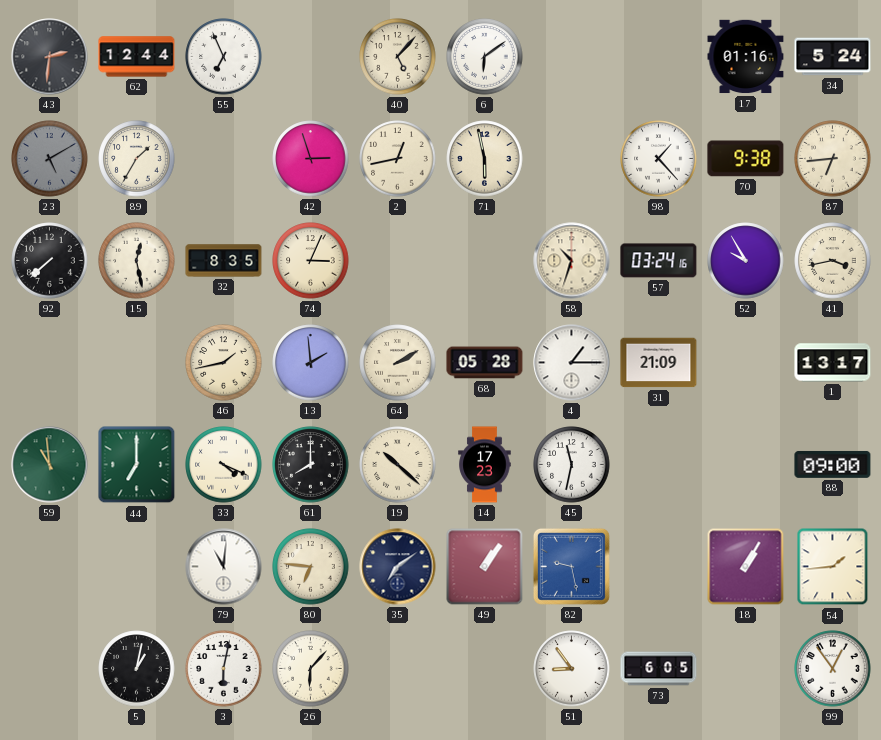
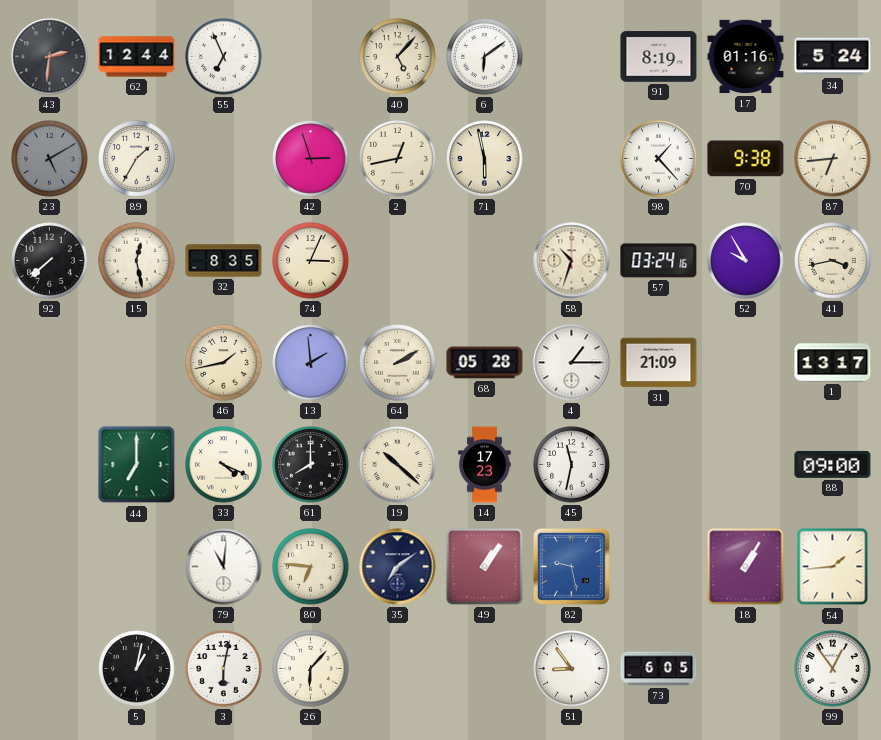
91: none -> 8:19
59: 10:59 -> none
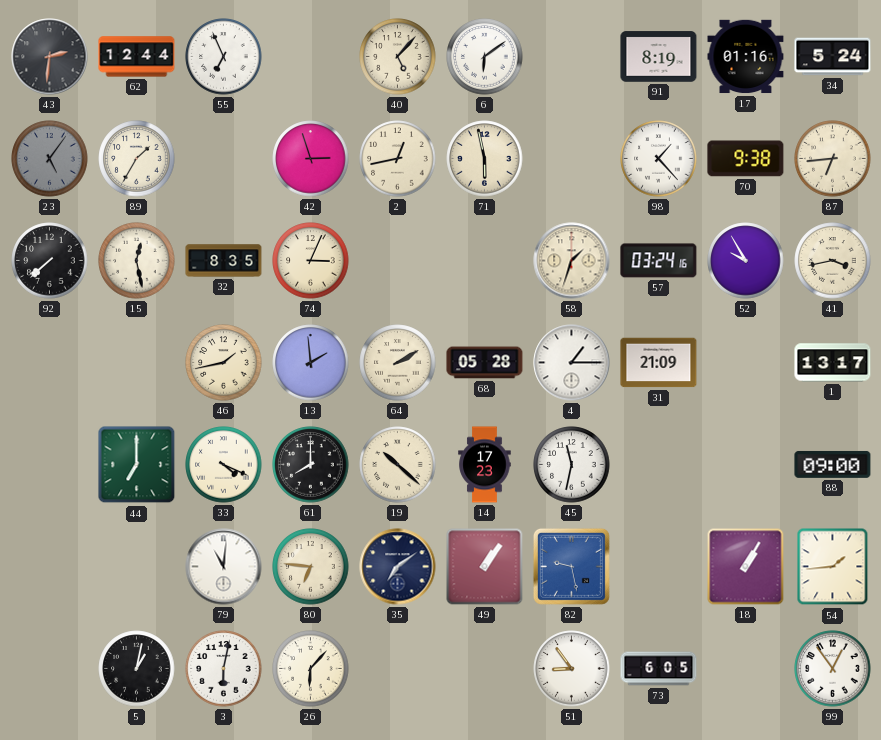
23: 5:10 -> 5:06
58: 10:33 -> 1:33
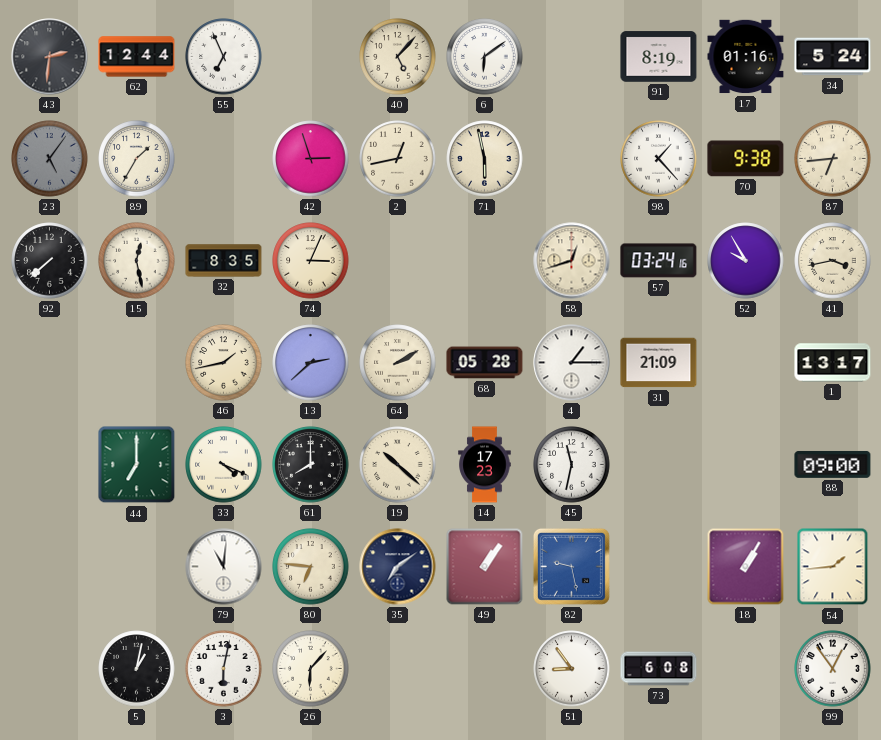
58: 1:33 -> 12:42
13: 1:59 -> 2:38
73: 6:05 -> 6:08
